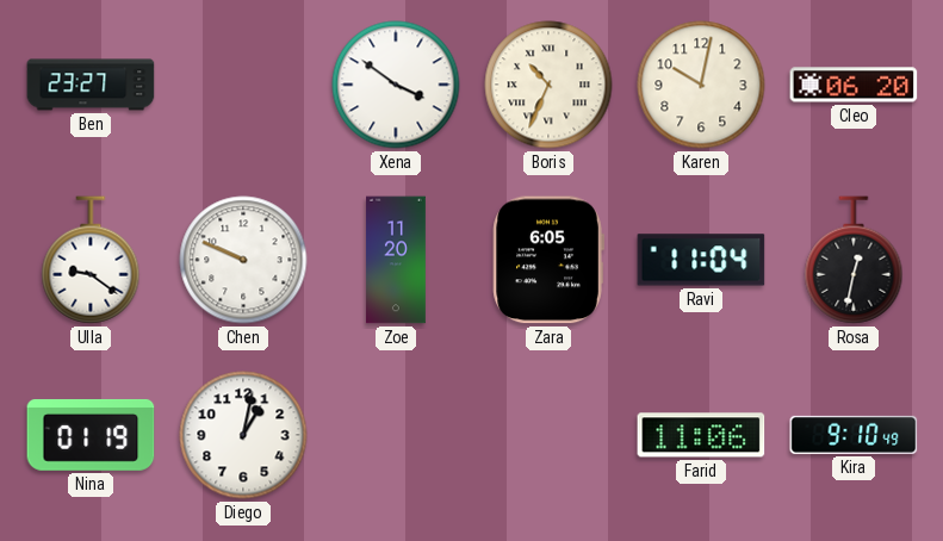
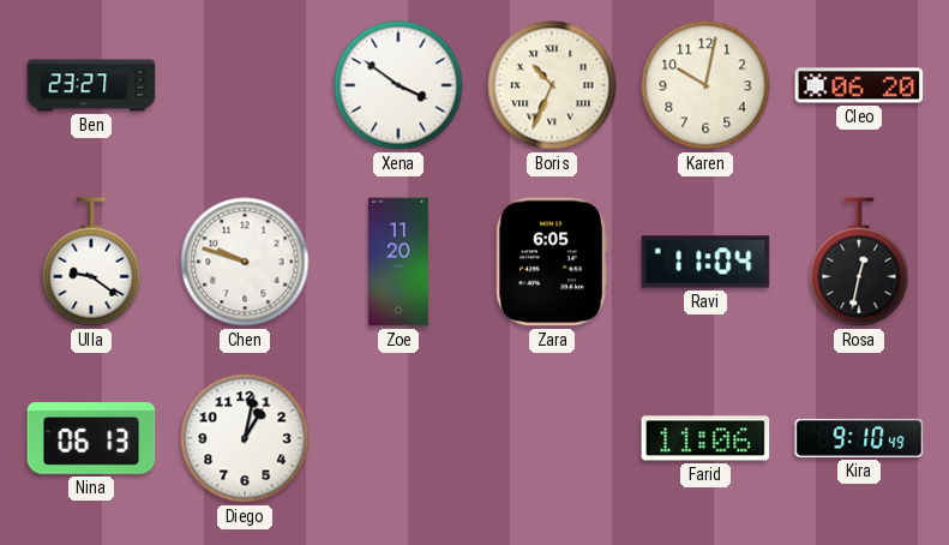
Chen: 9:49 -> 9:48
Nina: 01:19 -> 06:13
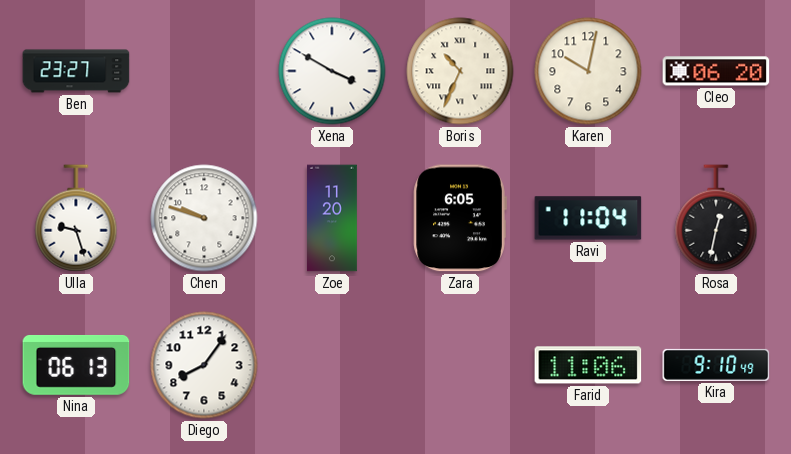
Xena: 3:51 -> 3:50
Ulla: 9:21 -> 9:27
Diego: 1:02 -> 8:06
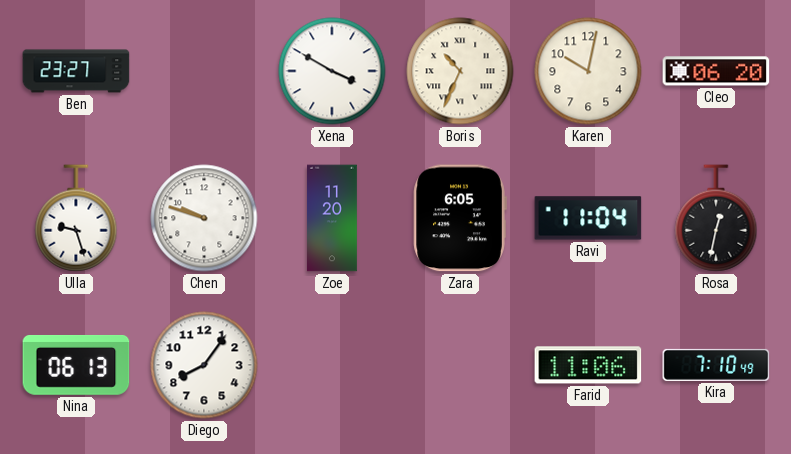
Kira: 9:10 -> 7:10
